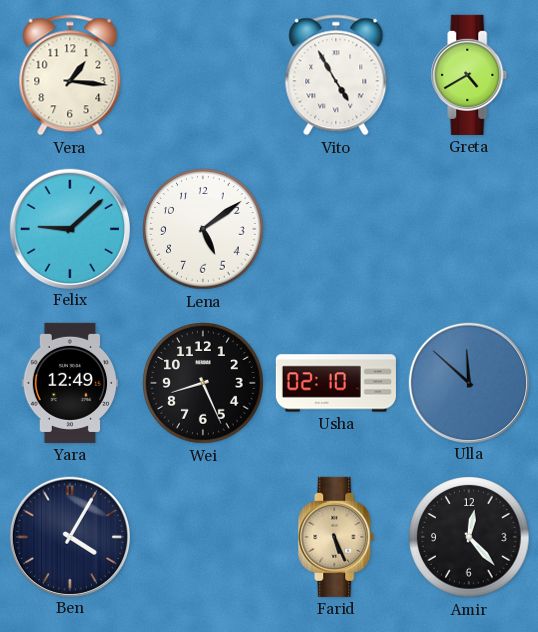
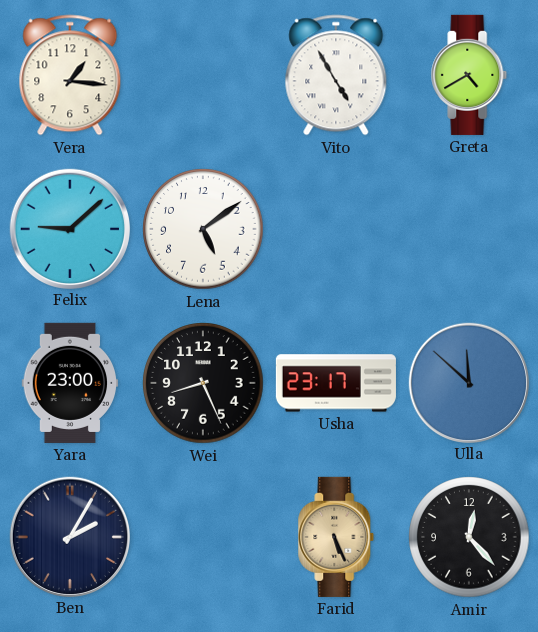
Yara: 12:49 -> 23:00
Usha: 02:10 -> 23:17
Ben: 4:05 -> 2:05
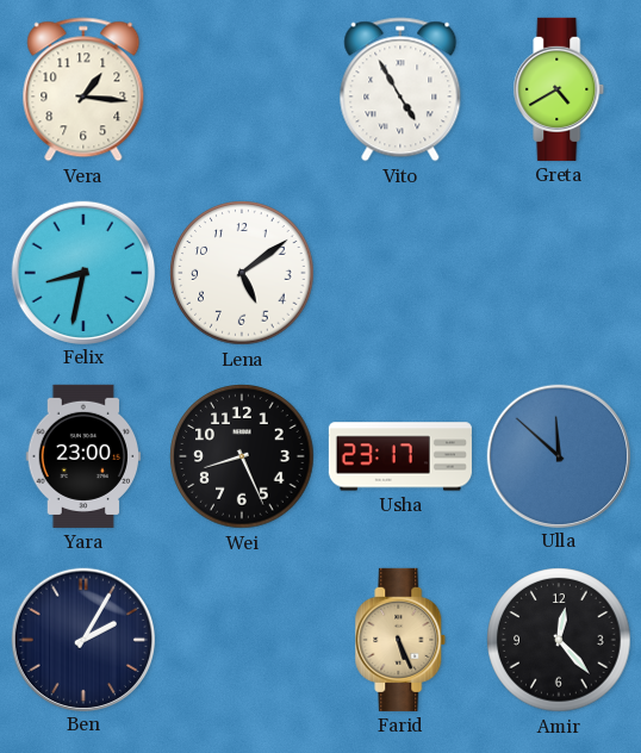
Felix: 9:08 -> 8:32
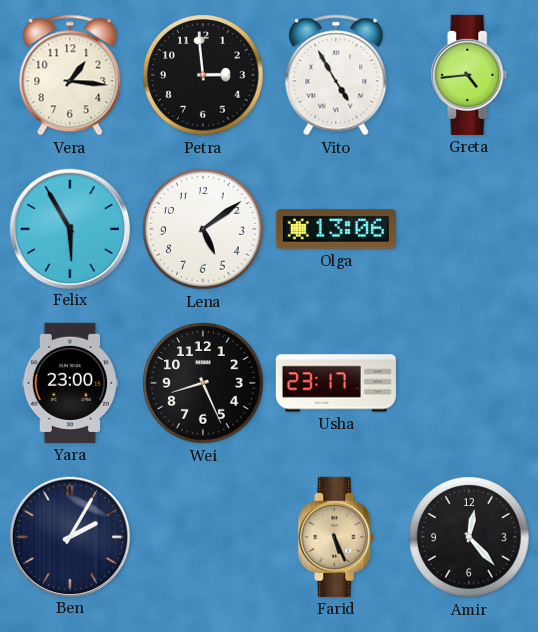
Petra: none -> 2:59
Greta: 4:40 -> 4:44
Felix: 8:32 -> 5:55
Olga: none -> 13:06
Ulla: 11:52 -> none
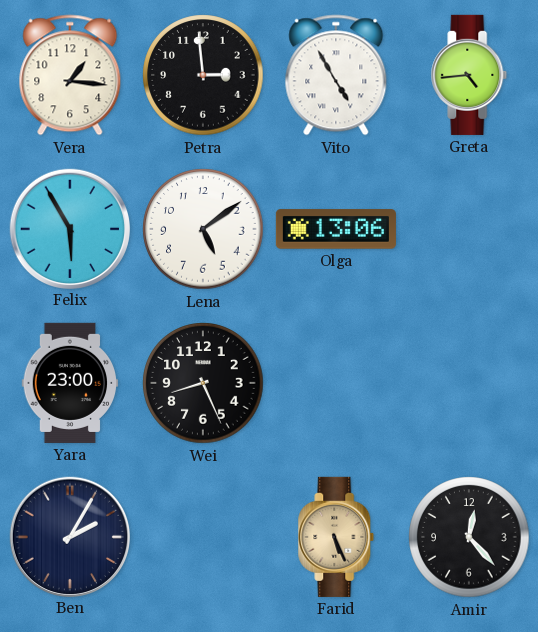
Usha: 23:17 -> none
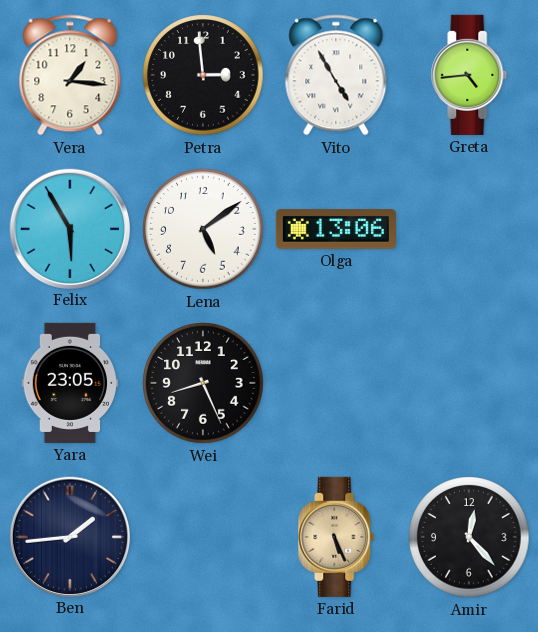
Yara: 23:00 -> 23:05
Ben: 2:05 -> 1:44
